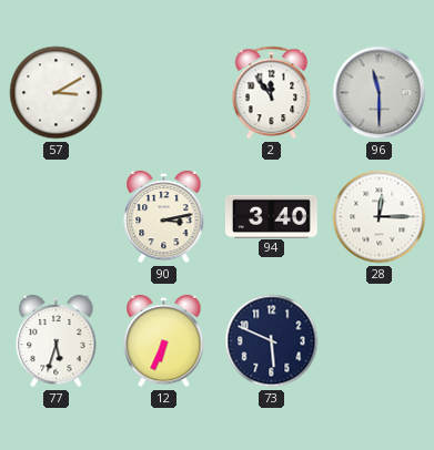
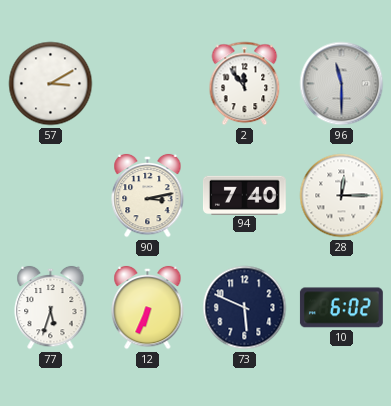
94: 3:40 -> 7:40
10: none -> 6:02
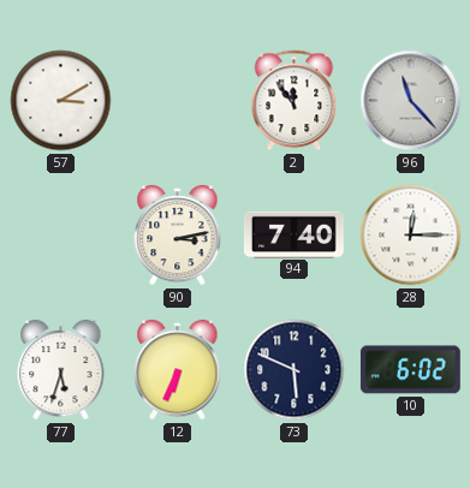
96: 11:30 -> 11:23
